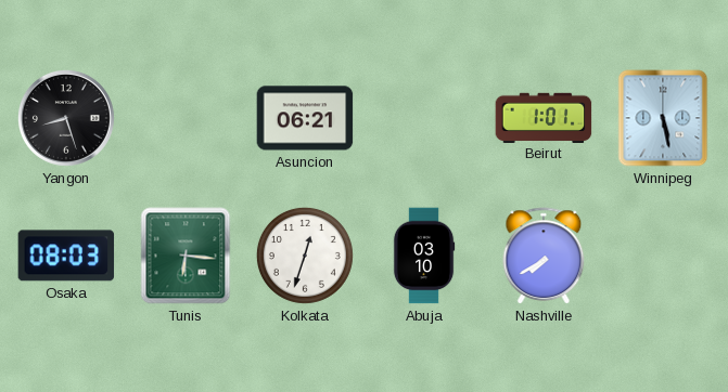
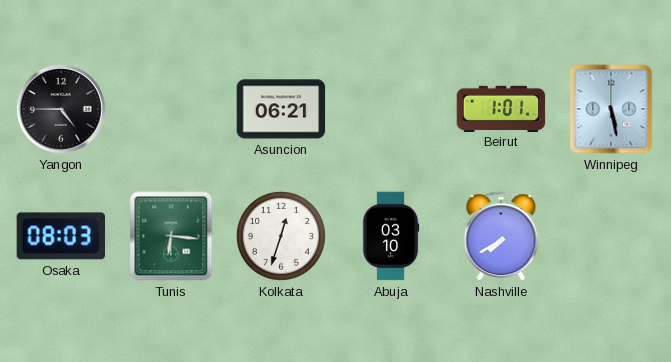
Yangon: 8:27 -> 4:45
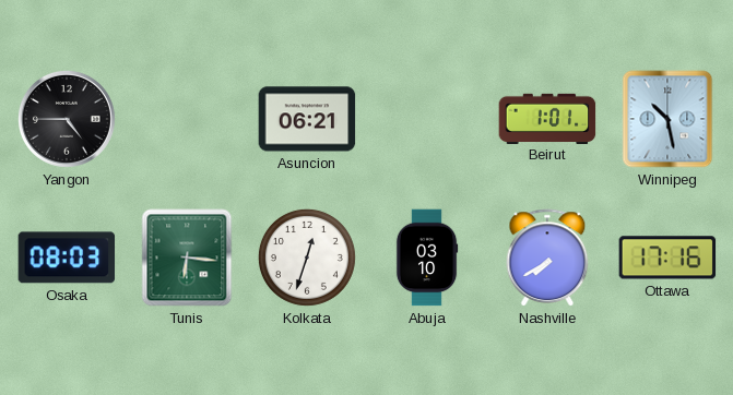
Winnipeg: 5:28 -> 10:28
Ottawa: none -> 17:16
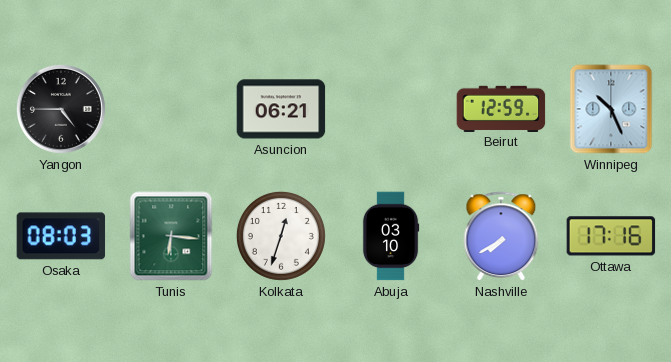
Beirut: 1:01 -> 12:59
Winnipeg: 10:28 -> 10:26
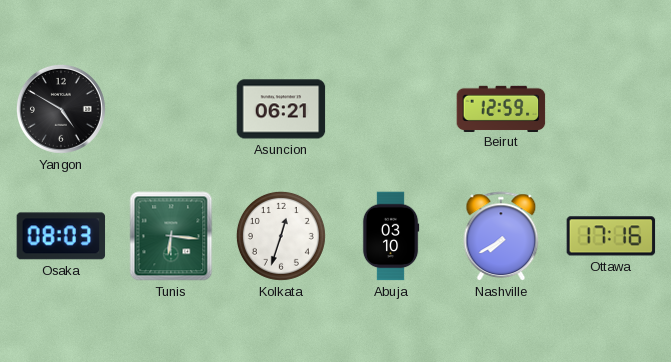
Yangon: 4:45 -> 4:50
Winnipeg: 10:26 -> none
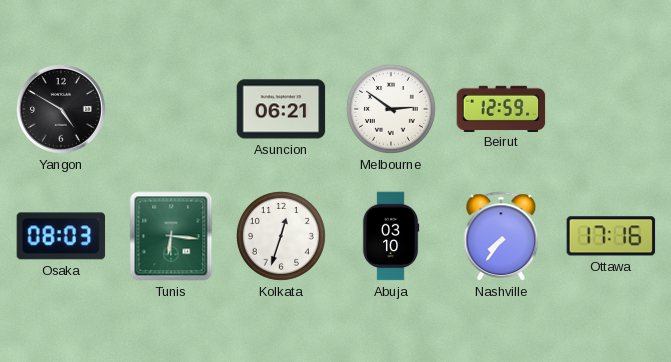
Melbourne: none -> 2:51
Nashville: 7:40 -> 7:36
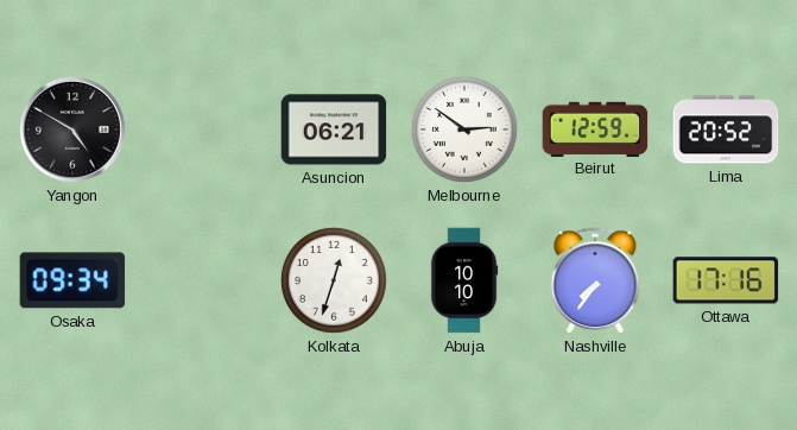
Lima: none -> 20:52
Osaka: 08:03 -> 09:34
Tunis: 6:16 -> none
Abuja: 03:10 -> 10:10
